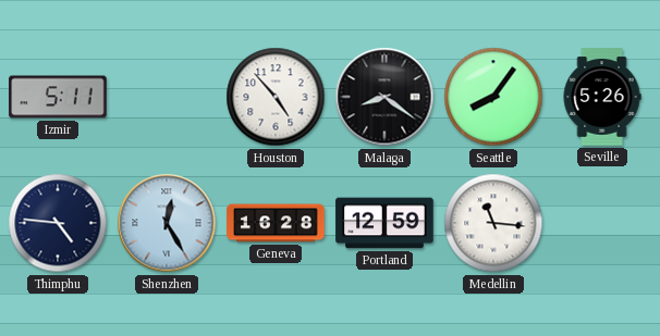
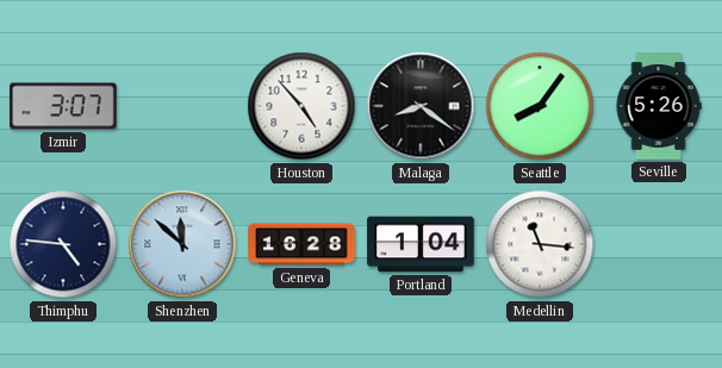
Izmir: 5:11 -> 3:07
Shenzhen: 12:25 -> 11:52
Portland: 12:59 -> 1:04
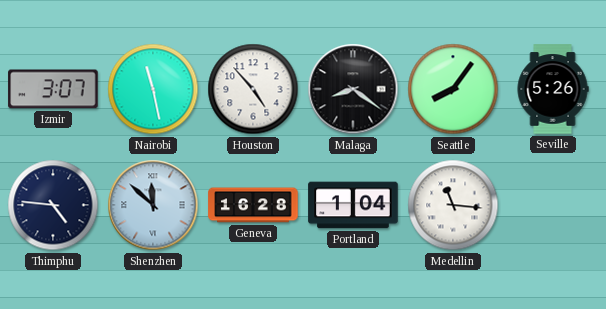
Nairobi: none -> 11:28
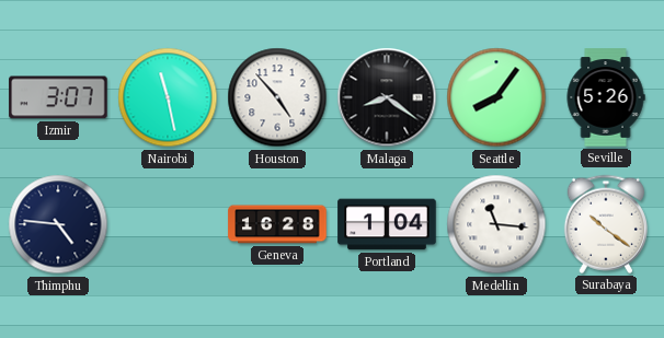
Shenzhen: 11:52 -> none
Surabaya: none -> 10:21
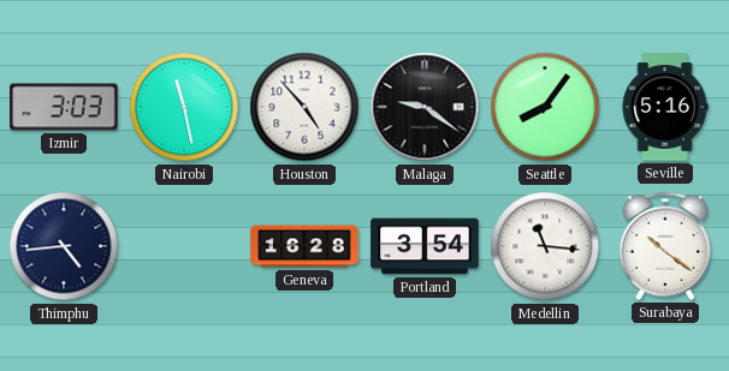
Izmir: 3:07 -> 3:03
Malaga: 8:21 -> 9:21
Seville: 5:26 -> 5:16
Thimphu: 4:46 -> 4:44
Portland: 1:04 -> 3:54
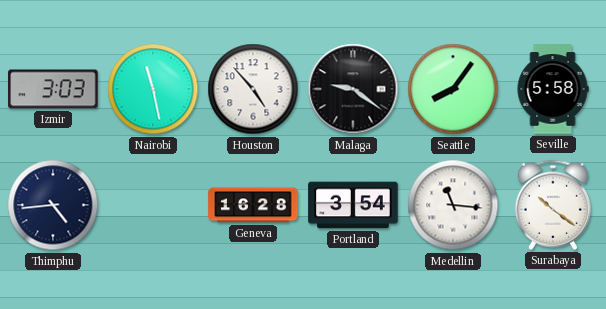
Seville: 5:16 -> 5:58
